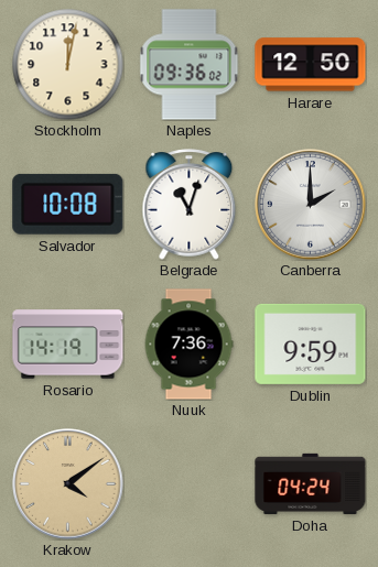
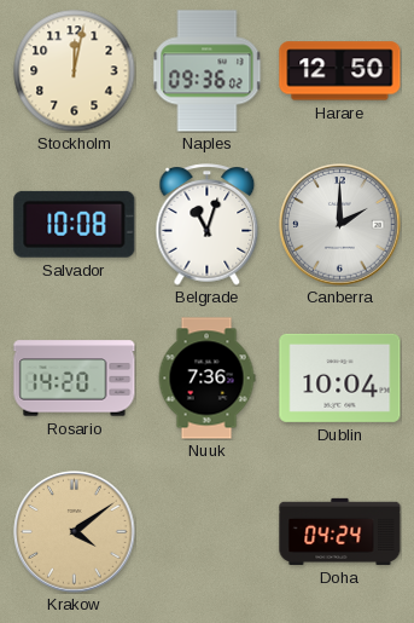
Rosario: 14:19 -> 14:20
Dublin: 9:59 -> 10:04
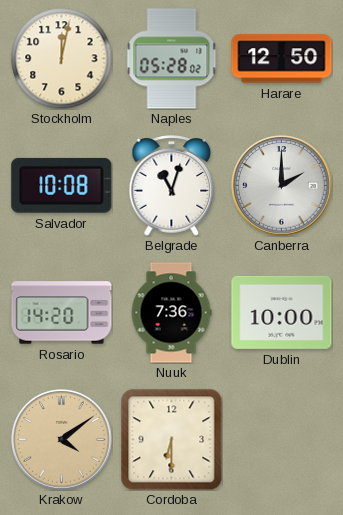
Naples: 09:36 -> 05:28
Dublin: 10:04 -> 10:00
Cordoba: none -> 6:30
Doha: 04:24 -> none
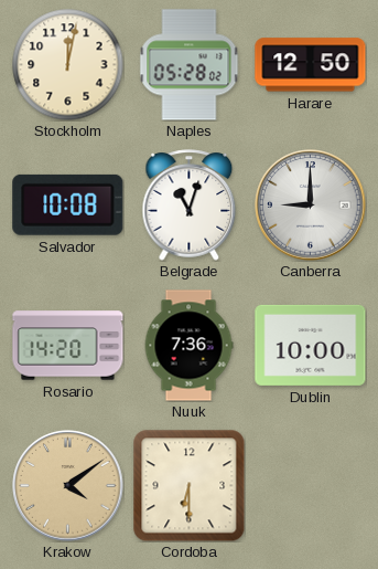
Canberra: 2:00 -> 9:00
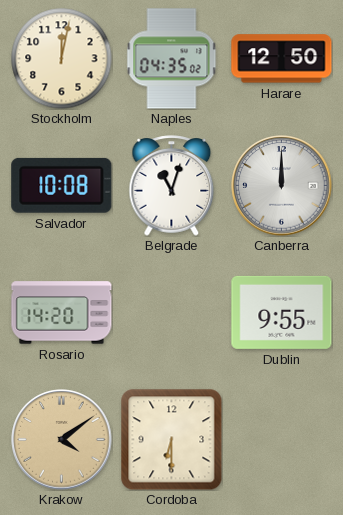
Naples: 05:28 -> 04:35
Canberra: 9:00 -> 12:00
Nuuk: 7:36 -> none
Dublin: 10:00 -> 9:55
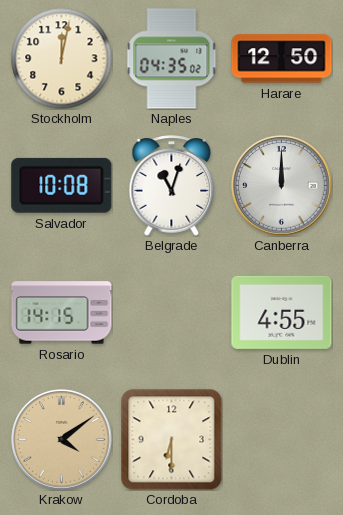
Rosario: 14:20 -> 14:15
Dublin: 9:55 -> 4:55
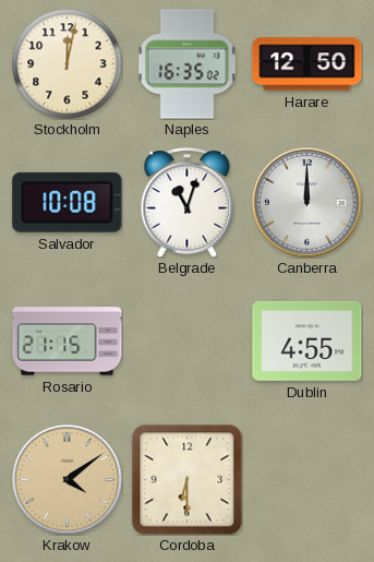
Naples: 04:35 -> 16:35
Rosario: 14:15 -> 21:15
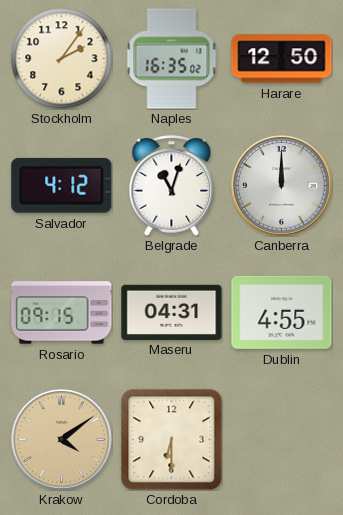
Stockholm: 12:02 -> 2:06
Salvador: 10:08 -> 4:12
Rosario: 21:15 -> 09:15
Maseru: none -> 04:31
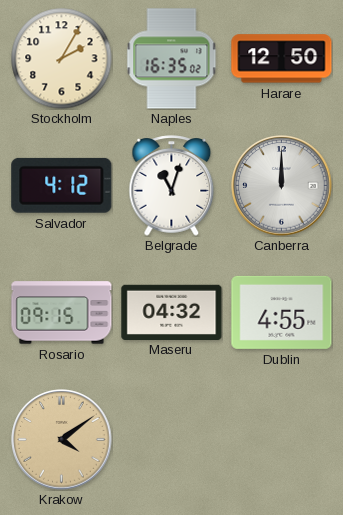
Stockholm: 2:06 -> 2:05
Maseru: 04:31 -> 04:32
Cordoba: 6:30 -> none
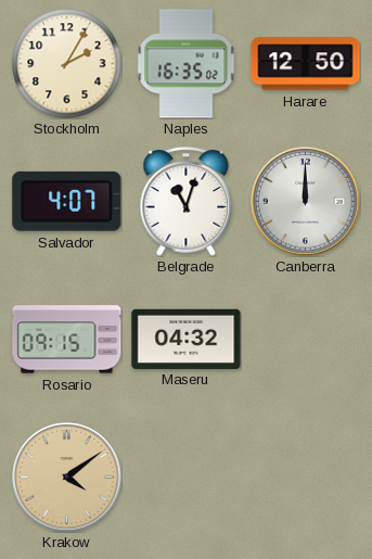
Salvador: 4:12 -> 4:07
Dublin: 4:55 -> none
